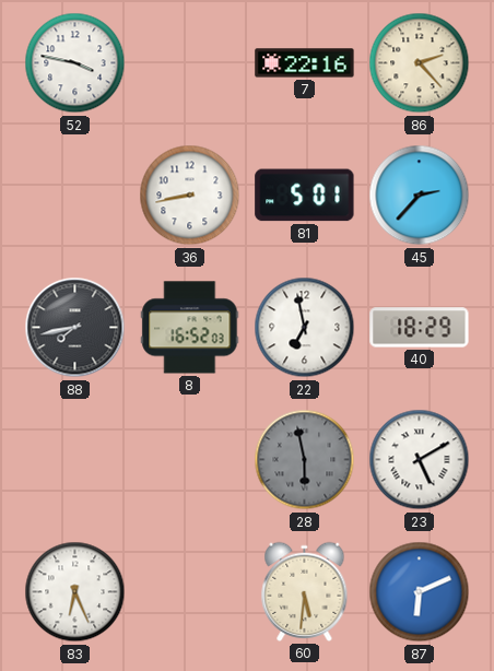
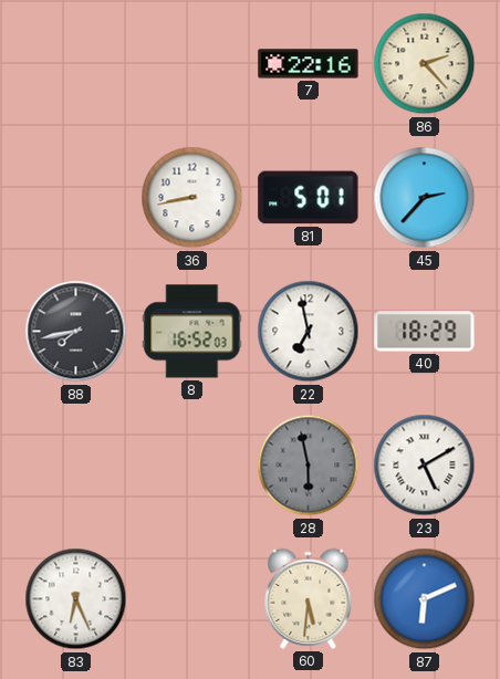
52: 3:47 -> none
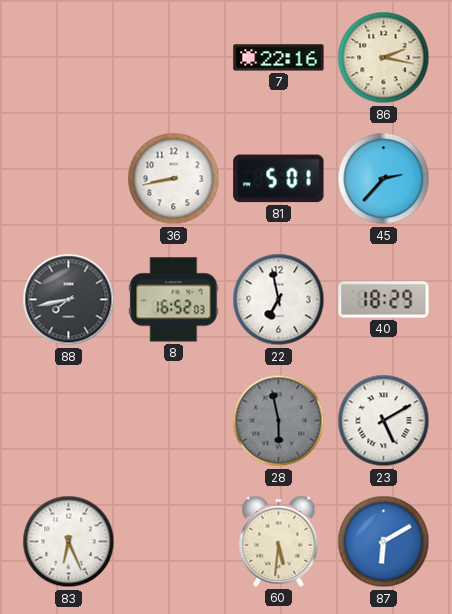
86: 2:23 -> 2:17
87: 6:11 -> 6:10
